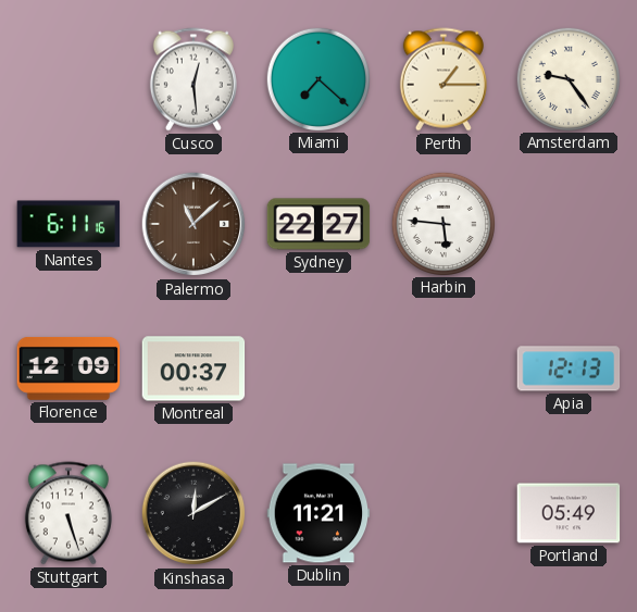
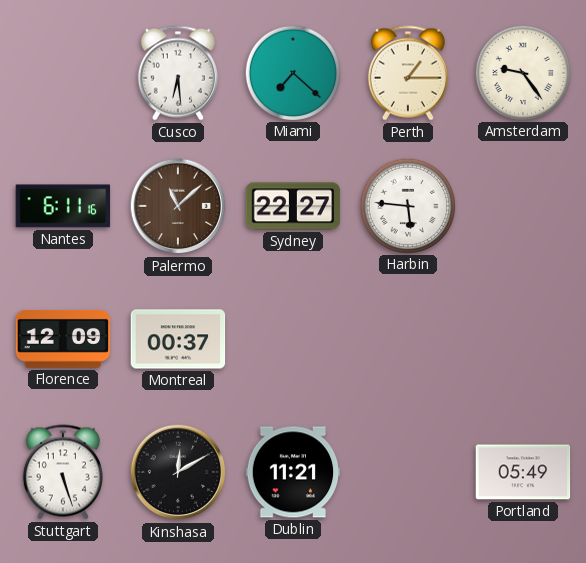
Cusco: 12:29 -> 6:29
Apia: 12:13 -> none
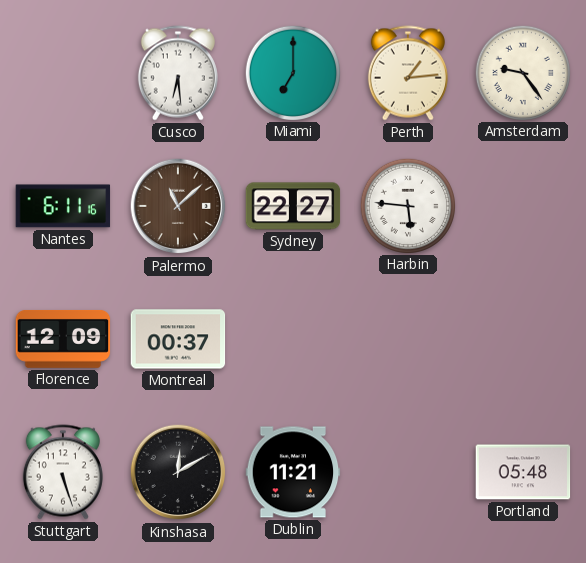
Miami: 7:22 -> 7:00
Perth: 1:15 -> 1:14
Portland: 05:49 -> 05:48
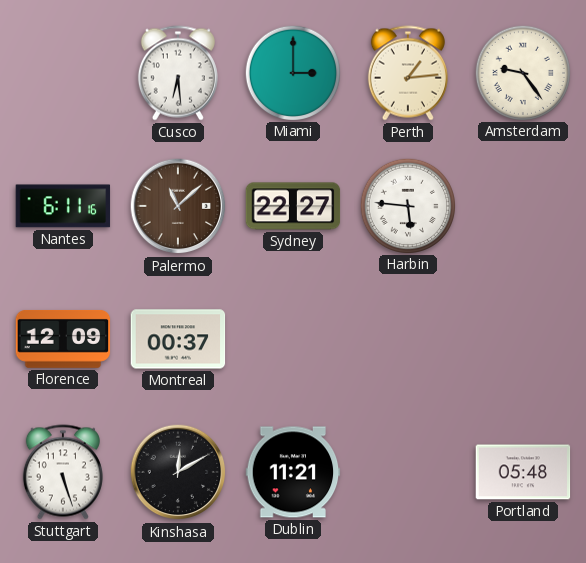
Miami: 7:00 -> 3:00
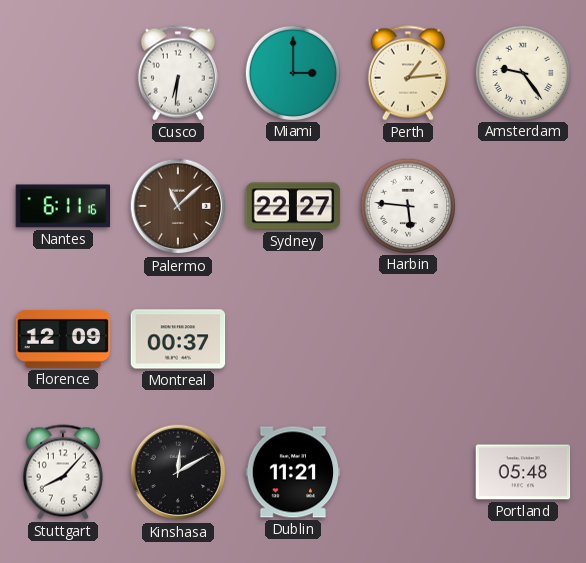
Cusco: 6:29 -> 6:31
Stuttgart: 5:27 -> 8:07
